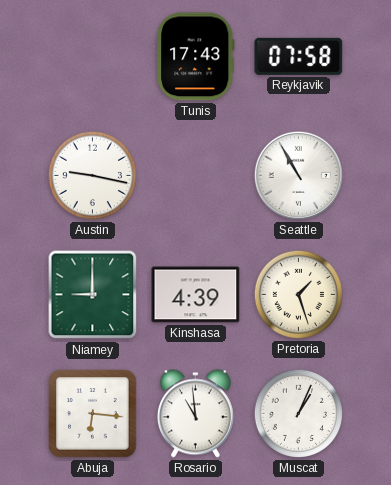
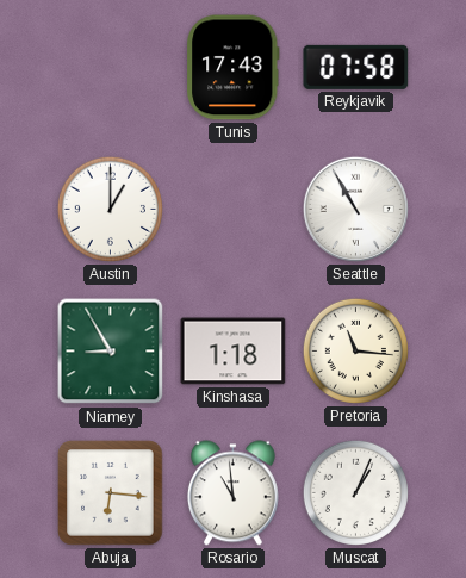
Austin: 9:17 -> 1:00
Niamey: 9:00 -> 8:55
Kinshasa: 4:39 -> 1:18
Pretoria: 1:27 -> 11:16
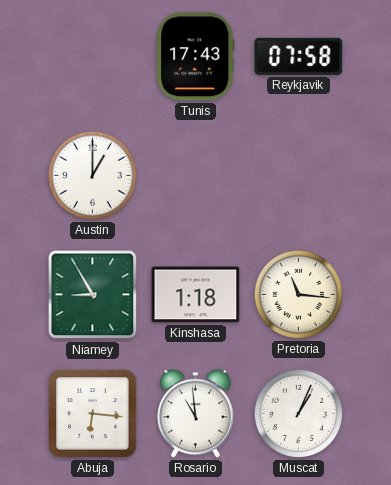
Seattle: 10:55 -> none
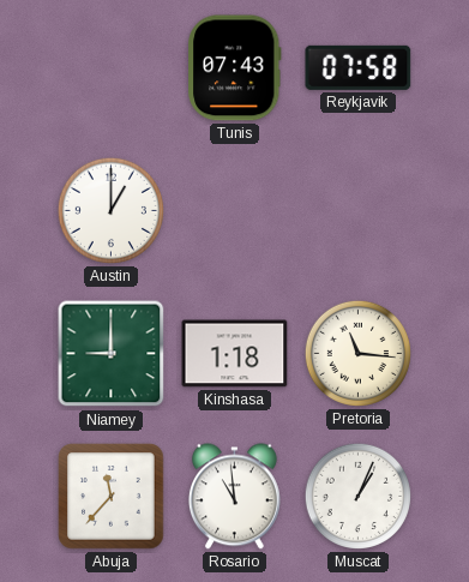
Tunis: 17:43 -> 07:43
Niamey: 8:55 -> 9:00
Abuja: 6:16 -> 11:37
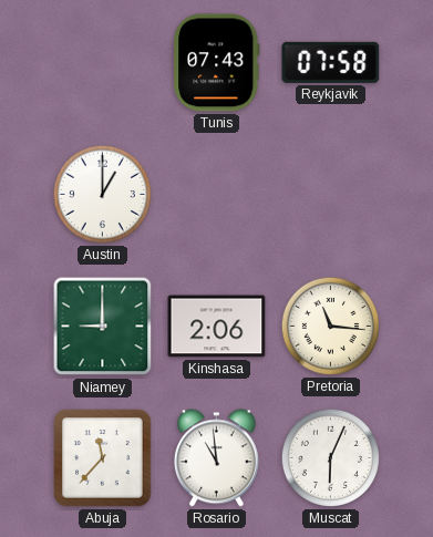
Kinshasa: 1:18 -> 2:06
Muscat: 1:04 -> 6:04
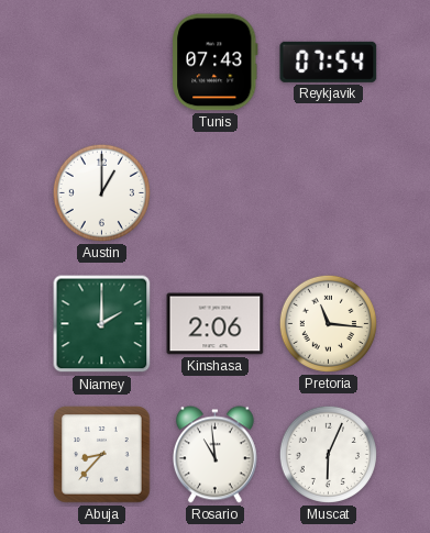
Reykjavik: 07:58 -> 07:54
Niamey: 9:00 -> 2:00
Abuja: 11:37 -> 8:37
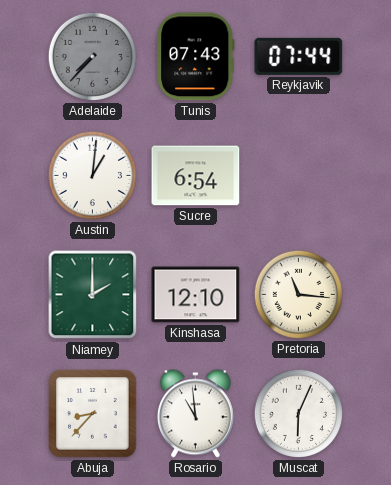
Adelaide: none -> 7:37
Reykjavik: 07:54 -> 07:44
Austin: 1:00 -> 1:01
Sucre: none -> 6:54
Kinshasa: 2:06 -> 12:10
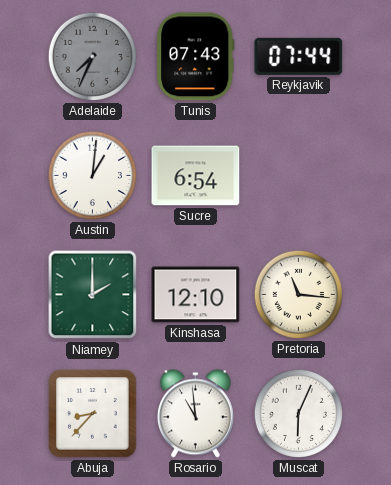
Adelaide: 7:37 -> 7:34
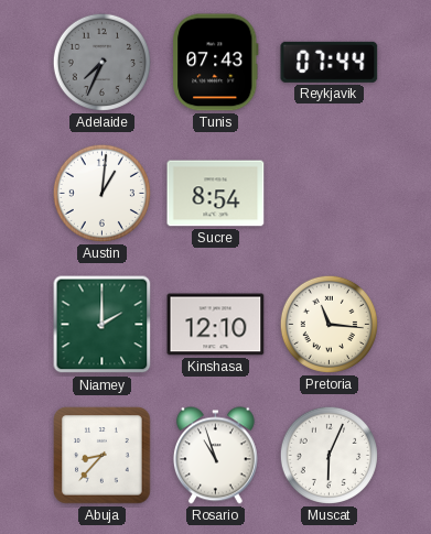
Sucre: 6:54 -> 8:54
Rosario: 10:59 -> 10:57
